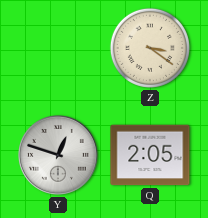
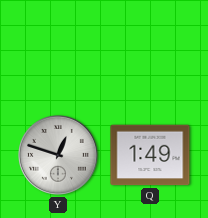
Z: 3:21 -> none
Q: 2:05 -> 1:49
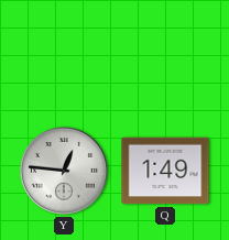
Y: 12:48 -> 12:46
